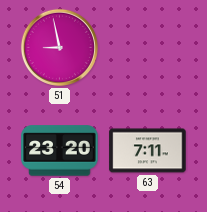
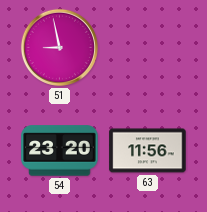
63: 7:11 -> 11:56
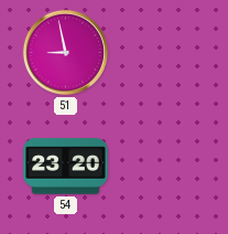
63: 11:56 -> none
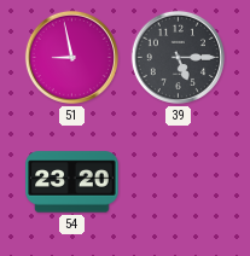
39: none -> 5:15
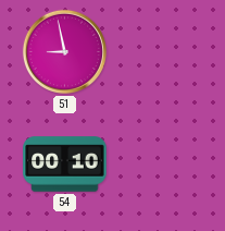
39: 5:15 -> none
54: 23:20 -> 00:10
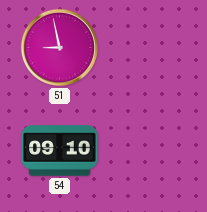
54: 00:10 -> 09:10
